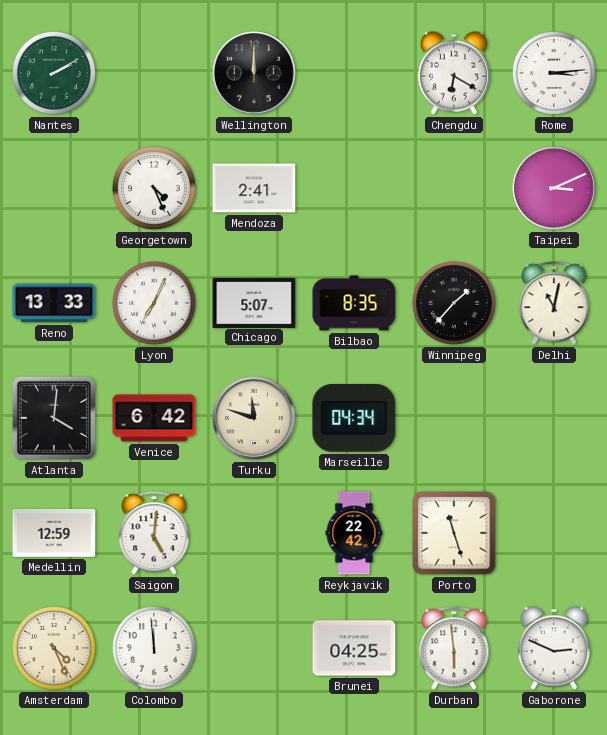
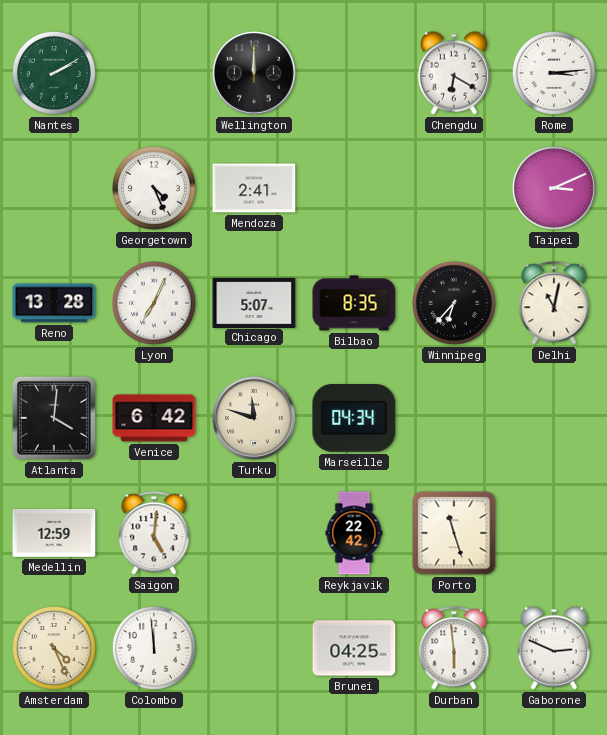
Reno: 13:33 -> 13:28
Winnipeg: 1:37 -> 6:37
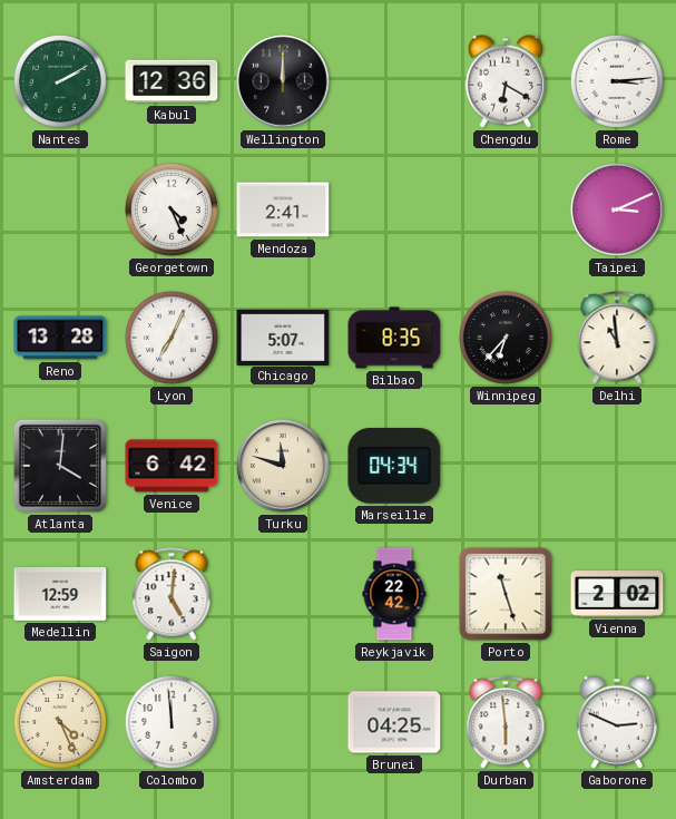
Kabul: none -> 12:36
Delhi: 11:02 -> 10:59
Vienna: none -> 2:02
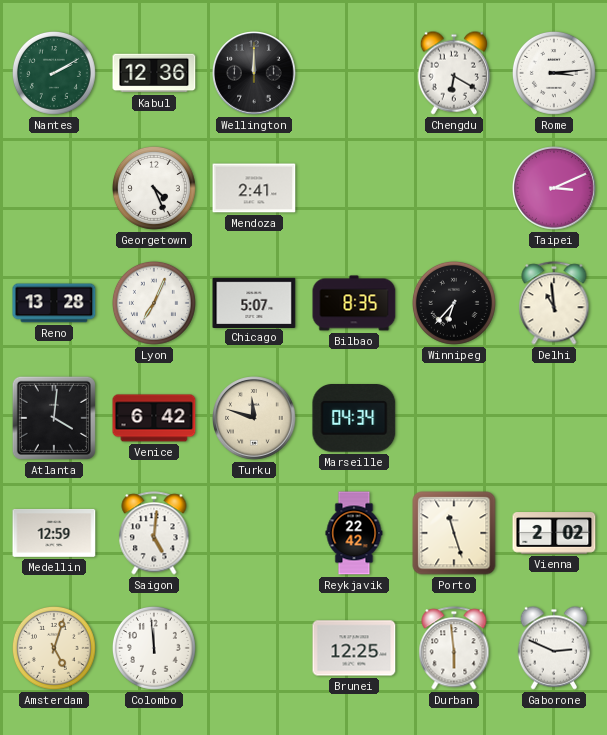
Amsterdam: 4:26 -> 5:03
Brunei: 04:25 -> 12:25
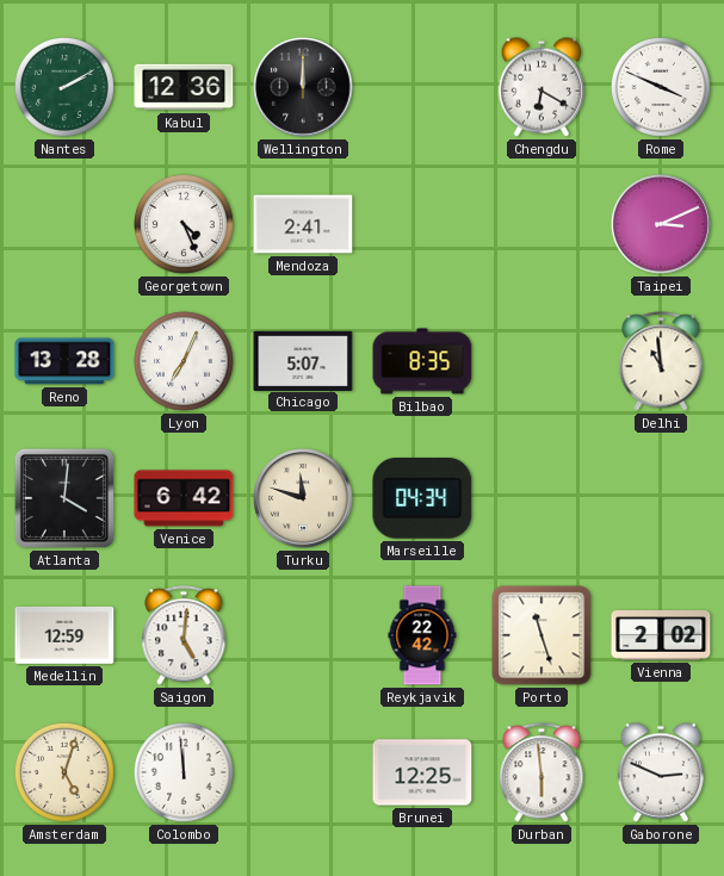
Rome: 3:14 -> 3:49
Winnipeg: 6:37 -> none
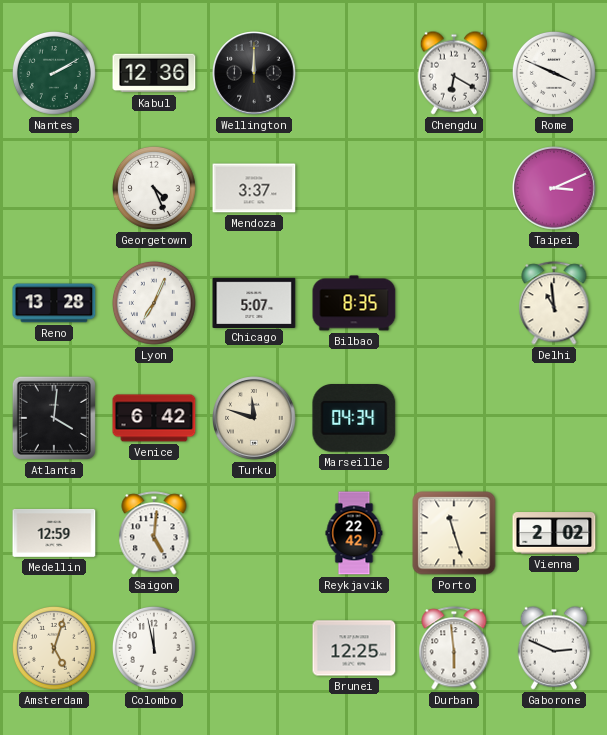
Mendoza: 2:41 -> 3:37
Colombo: 11:59 -> 11:58
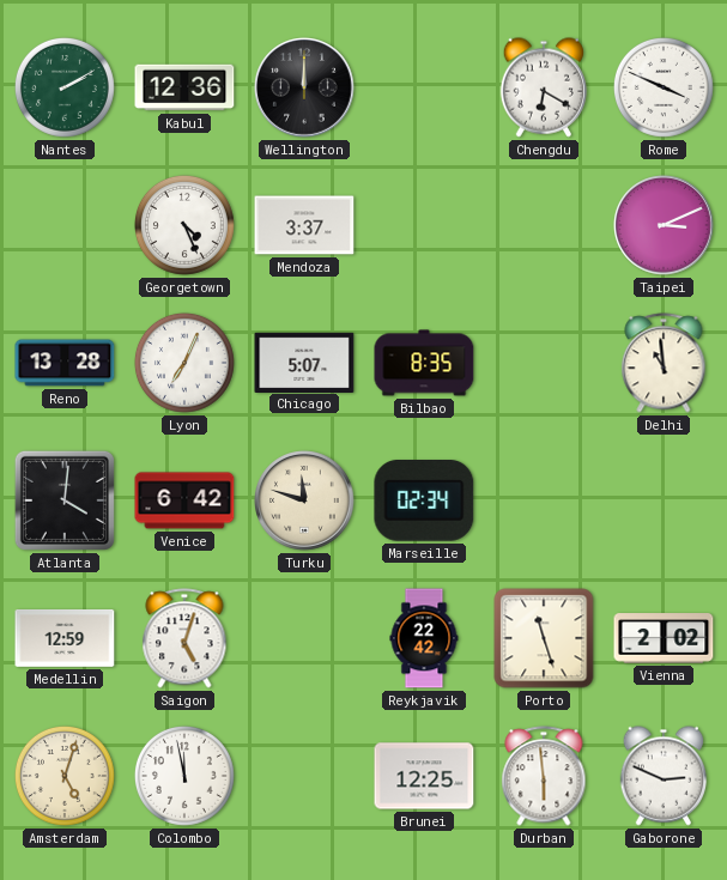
Marseille: 04:34 -> 02:34
Saigon: 5:01 -> 5:03
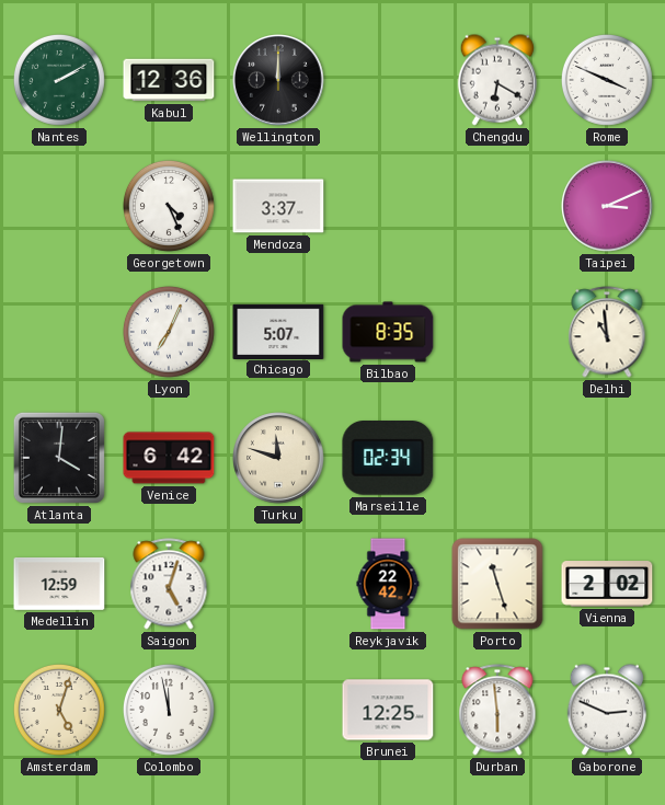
Reno: 13:28 -> none
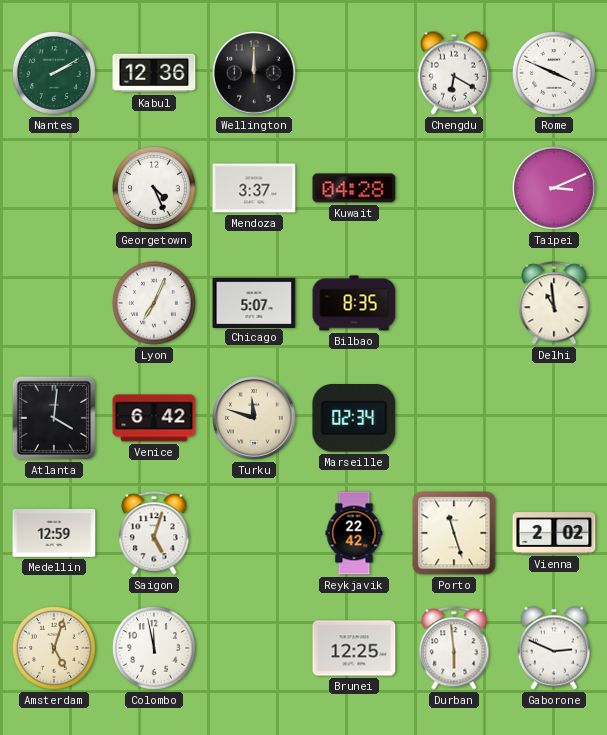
Kuwait: none -> 04:28
